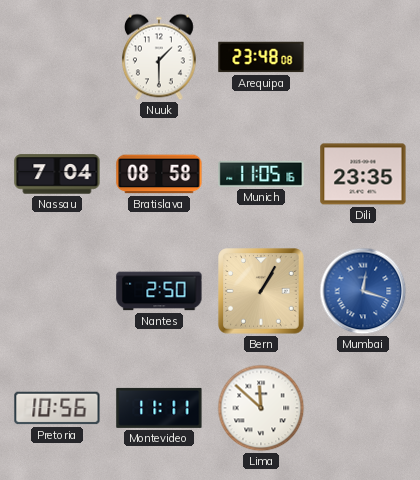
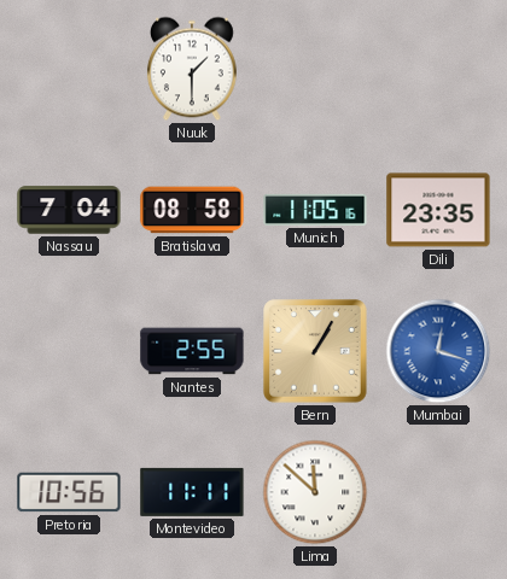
Arequipa: 23:48 -> none
Nantes: 2:50 -> 2:55
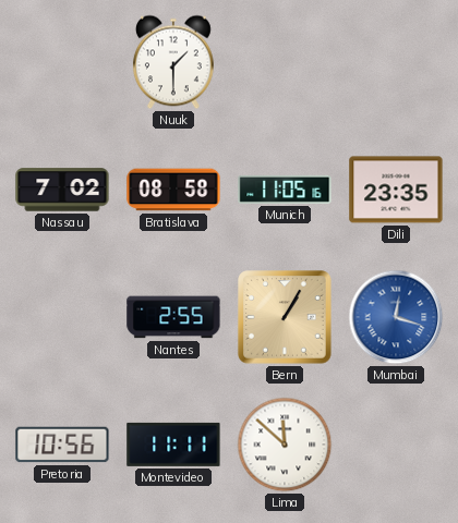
Nassau: 7:04 -> 7:02
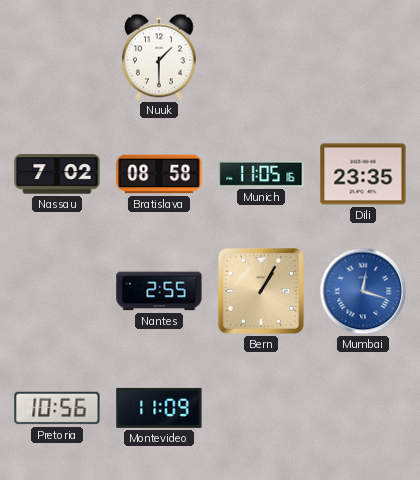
Montevideo: 11:11 -> 11:09
Lima: 11:52 -> none
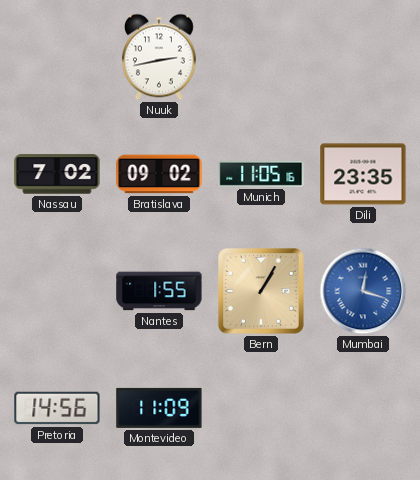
Nuuk: 1:30 -> 2:43
Bratislava: 08:58 -> 09:02
Nantes: 2:55 -> 1:55
Pretoria: 10:56 -> 14:56
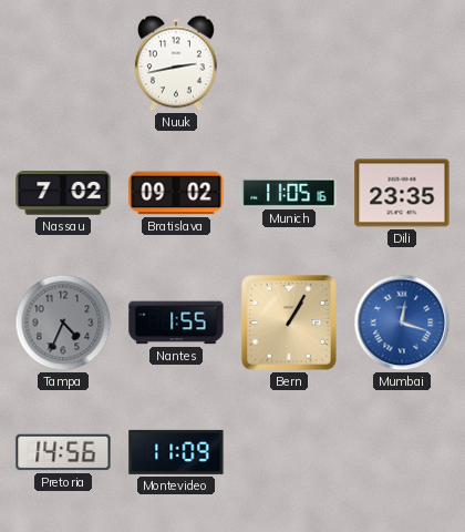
Tampa: none -> 4:34
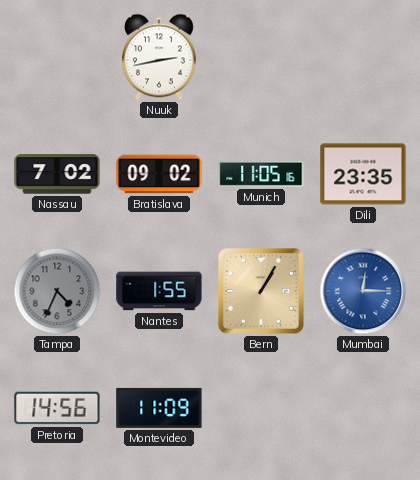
Mumbai: 12:18 -> 12:15
